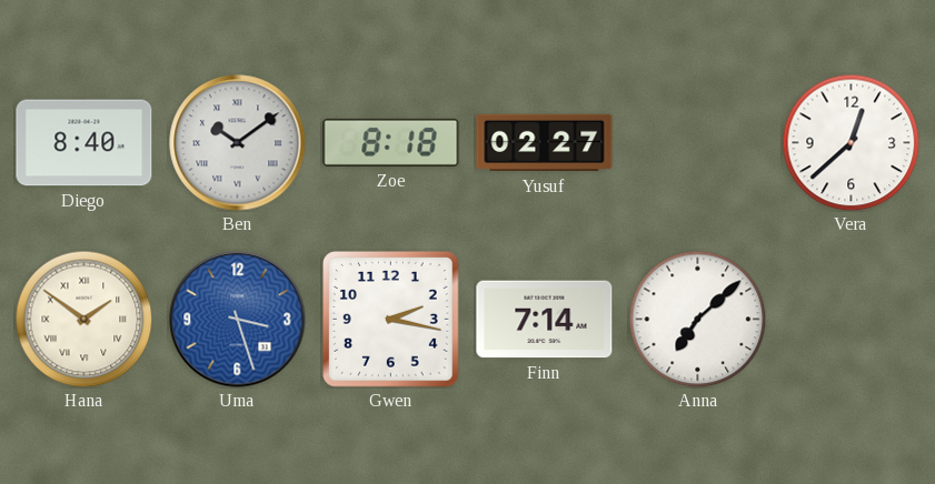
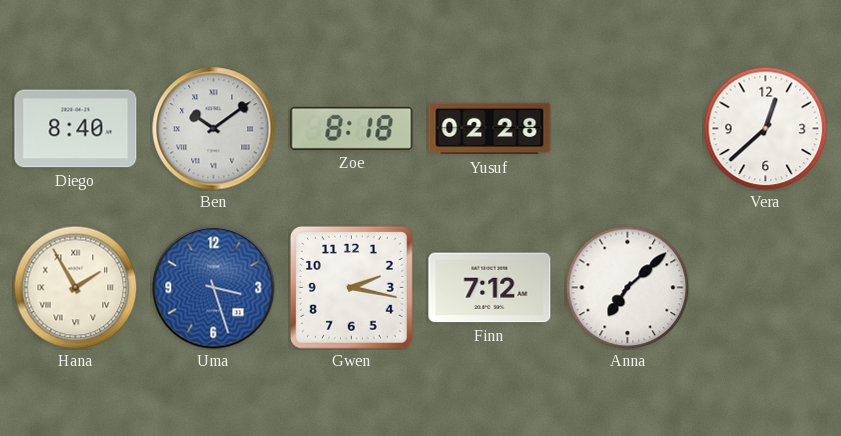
Yusuf: 02:27 -> 02:28
Hana: 1:51 -> 1:55
Finn: 7:14 -> 7:12
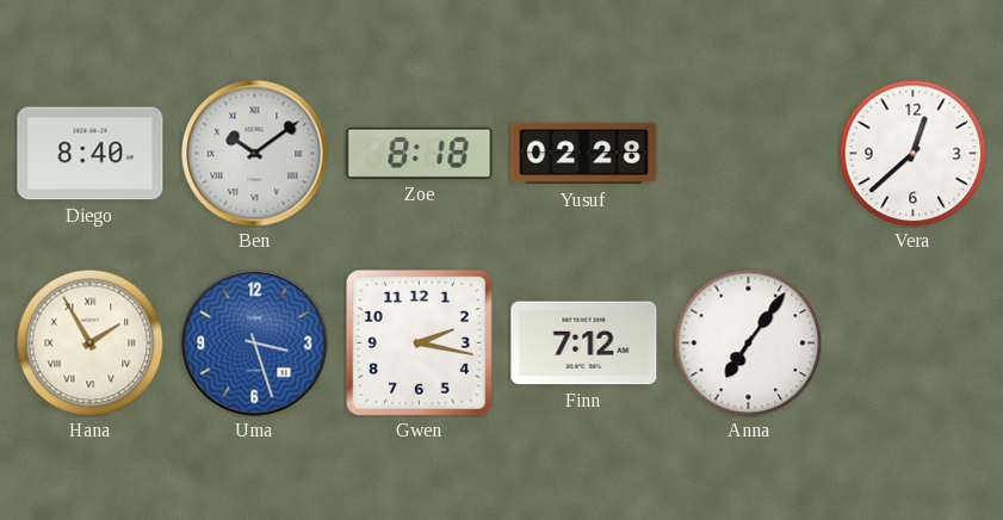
Anna: 7:08 -> 7:06
